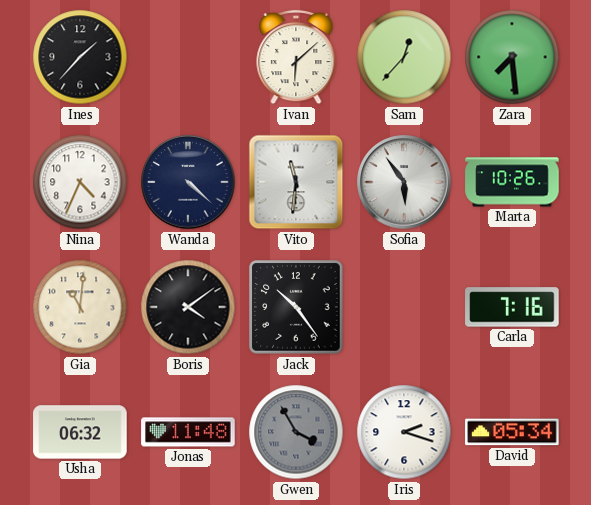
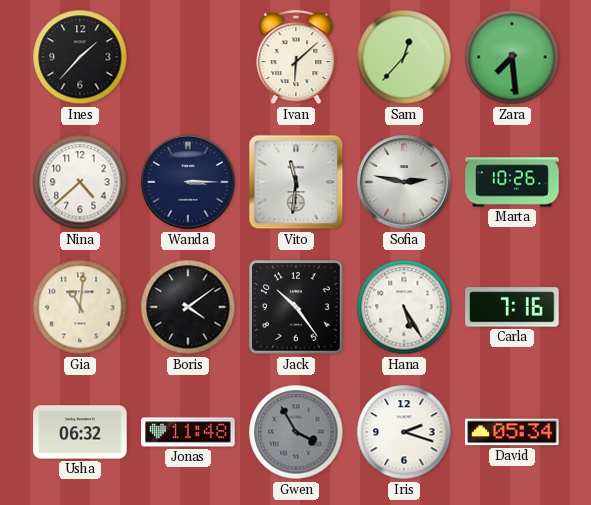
Nina: 4:34 -> 4:38
Wanda: 4:22 -> 3:15
Sofia: 5:54 -> 2:47
Hana: none -> 5:25
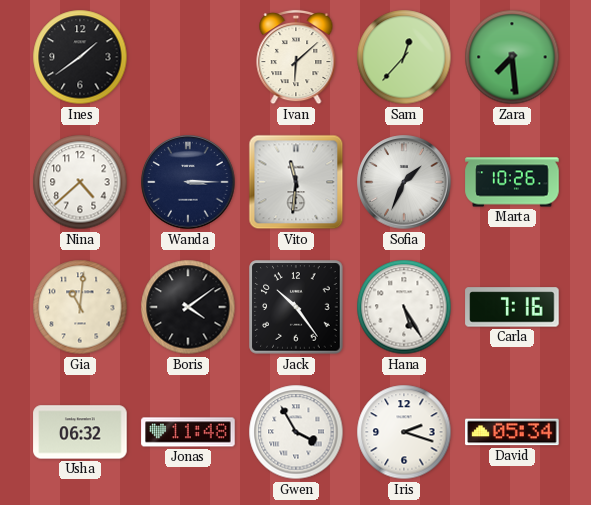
Ines: 1:37 -> 1:39
Sofia: 2:47 -> 1:34
Gwen dial: grey -> white
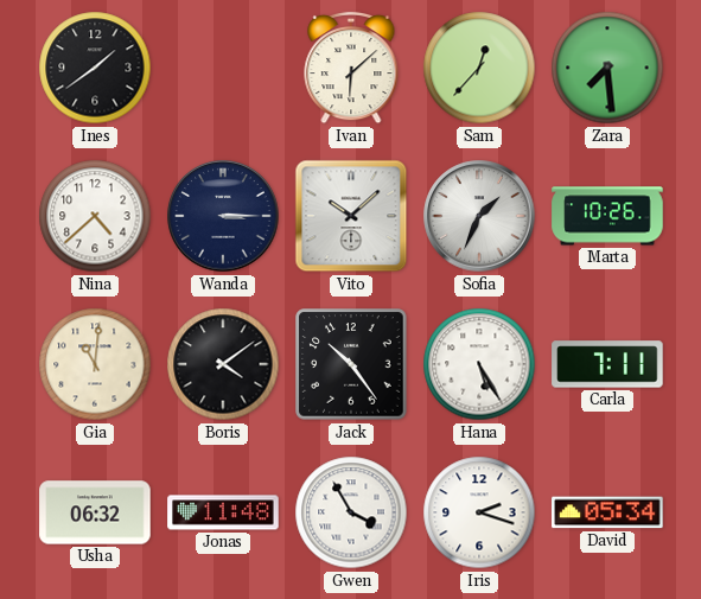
Vito: 11:31 -> 10:08
Carla: 7:16 -> 7:11
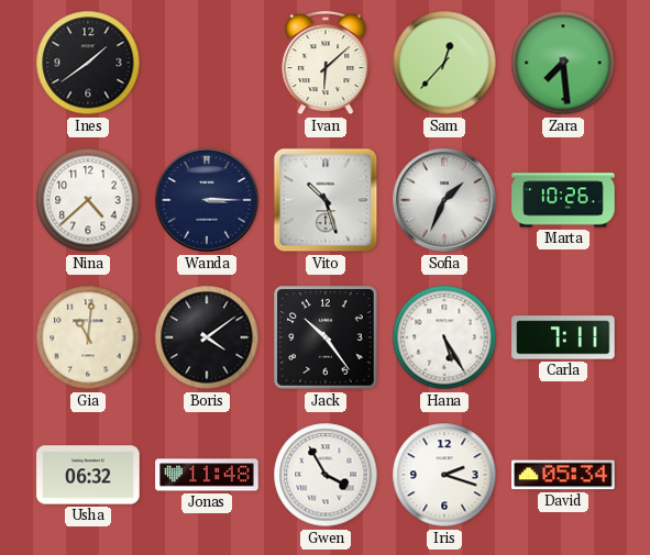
Vito: 10:08 -> 10:27
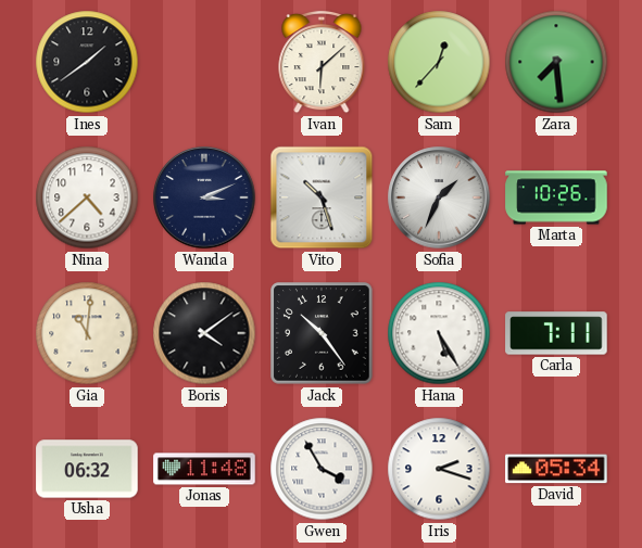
Wanda: 3:15 -> 3:11
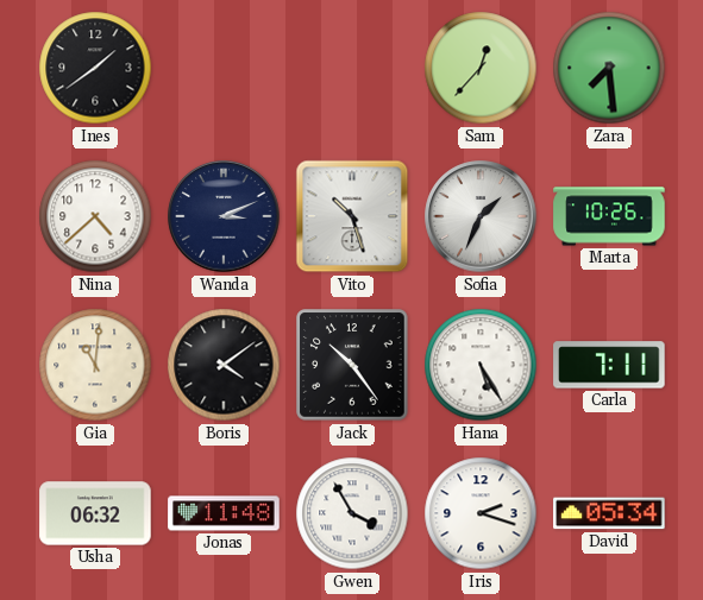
Ivan: 6:08 -> none
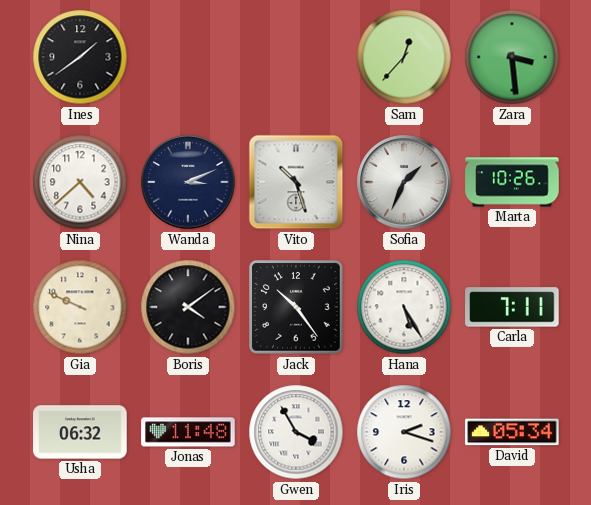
Zara: 7:29 -> 3:29
Gia: 11:01 -> 9:49
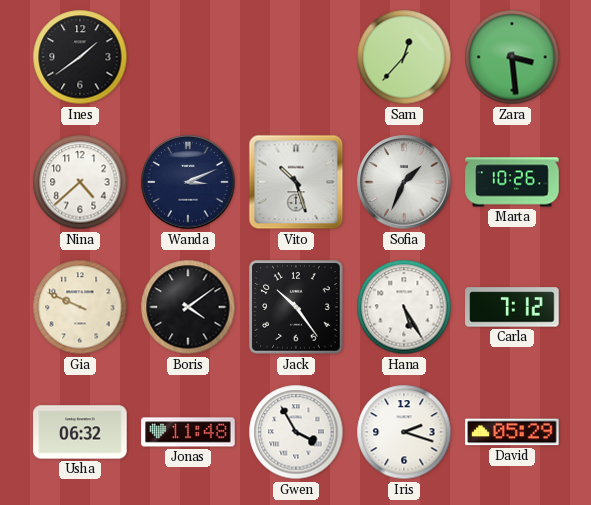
Carla: 7:11 -> 7:12
David: 05:34 -> 05:29
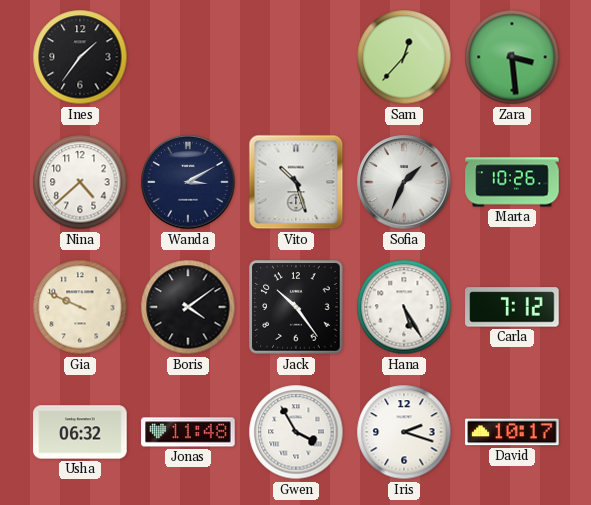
Ines: 1:39 -> 1:36
Wanda: 3:11 -> 3:10
David: 05:29 -> 10:17
